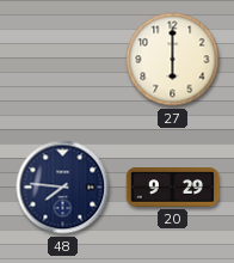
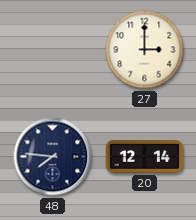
27: 6:00 -> 3:00
20: 9:29 -> 12:14
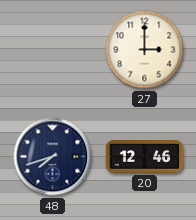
48: 7:46 -> 7:42
20: 12:14 -> 12:46
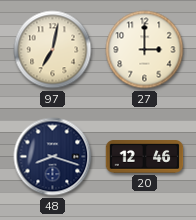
97: none -> 7:02
48: 7:42 -> 8:18
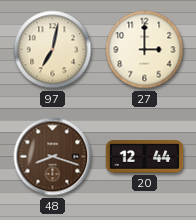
48 dial: navy -> brown
20: 12:46 -> 12:44
